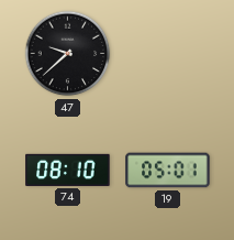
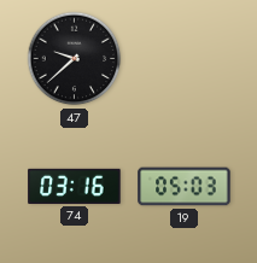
74: 08:10 -> 03:16
19: 05:01 -> 05:03
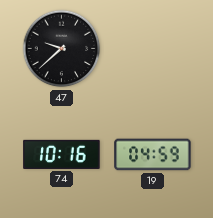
74: 03:16 -> 10:16
19: 05:03 -> 04:59
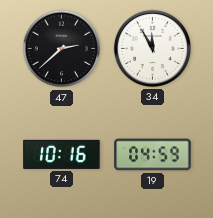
47: 9:38 -> 2:38
34: none -> 11:55
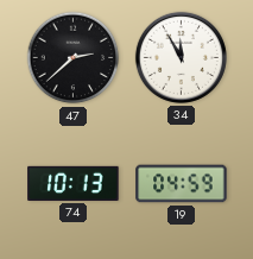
74: 10:16 -> 10:13
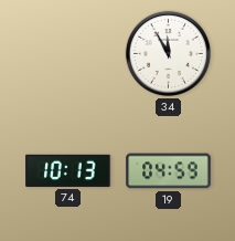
47: 2:38 -> none
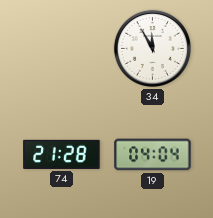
74: 10:13 -> 21:28
19: 04:59 -> 04:04
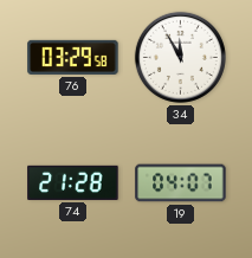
76: none -> 03:29
19: 04:04 -> 04:07
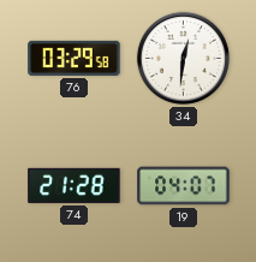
34: 11:55 -> 12:31
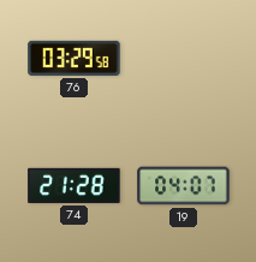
34: 12:31 -> none
